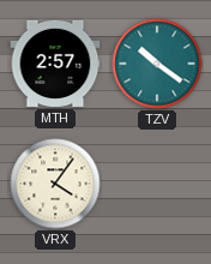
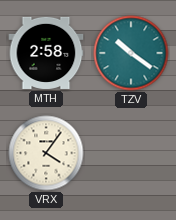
MTH: 2:57 -> 2:58
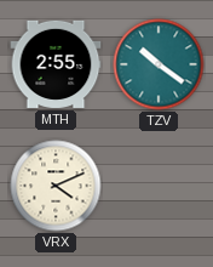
MTH: 2:58 -> 2:55
VRX: 4:06 -> 4:11
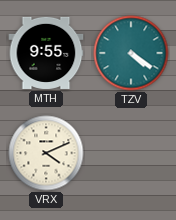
MTH: 2:55 -> 9:55
TZV: 10:21 -> 4:21
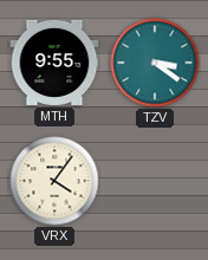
TZV: 4:21 -> 3:21
VRX: 4:11 -> 4:06
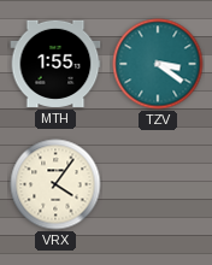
MTH: 9:55 -> 1:55
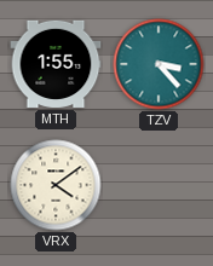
TZV: 3:21 -> 3:23
VRX: 4:06 -> 4:09
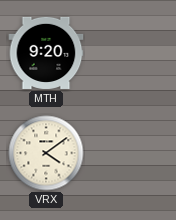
MTH: 1:55 -> 9:20
TZV: 3:23 -> none
